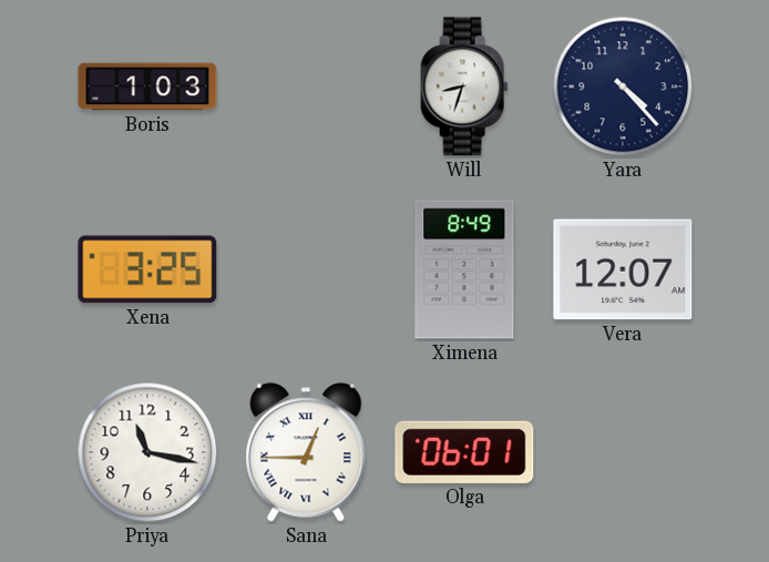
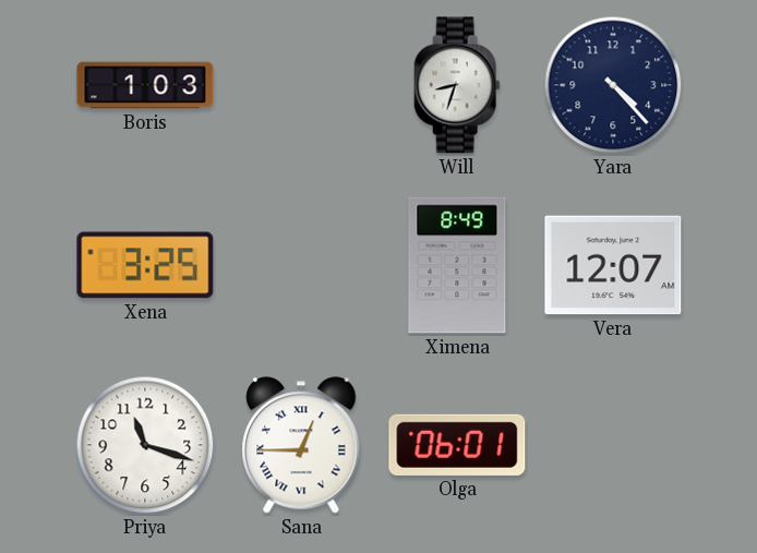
Priya: 11:17 -> 11:18
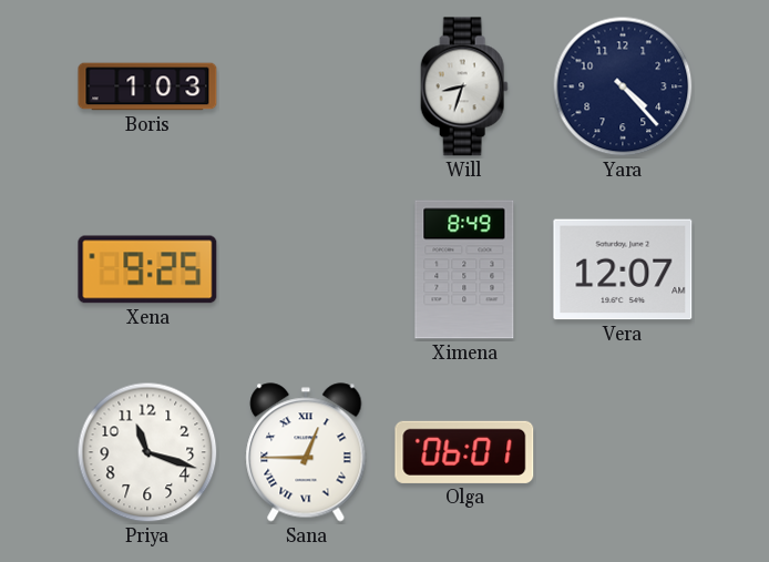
Xena: 3:25 -> 9:25
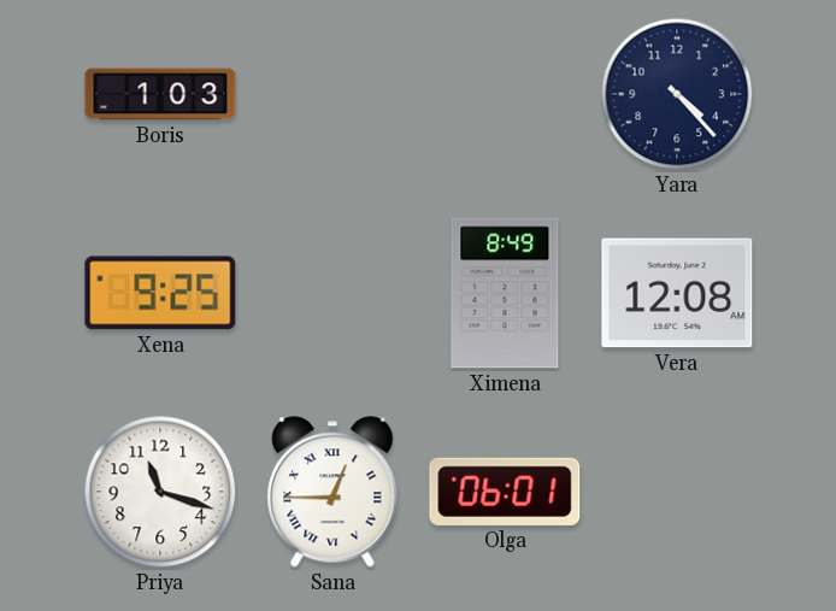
Will: 8:33 -> none
Vera: 12:07 -> 12:08
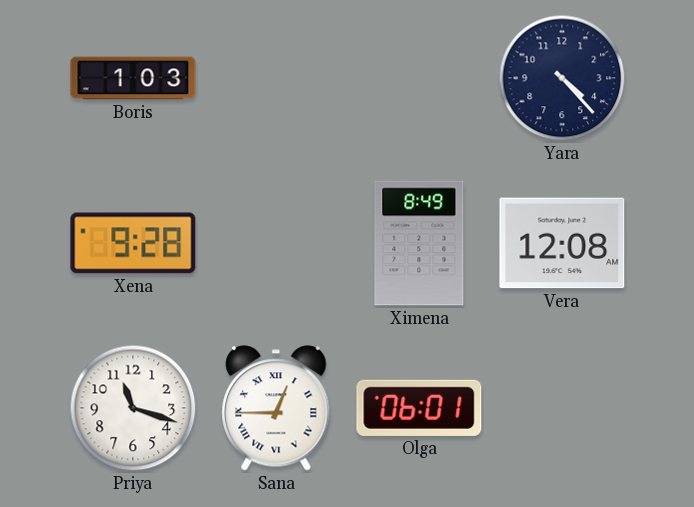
Xena: 9:25 -> 9:28
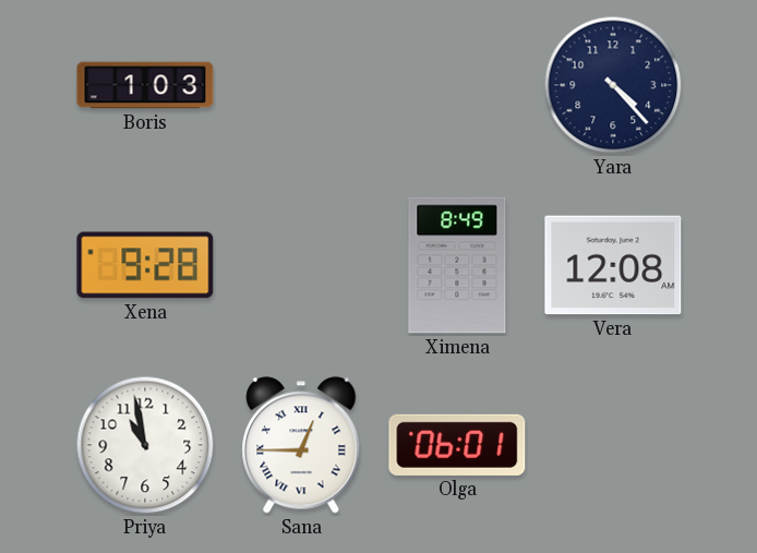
Priya: 11:18 -> 10:58
